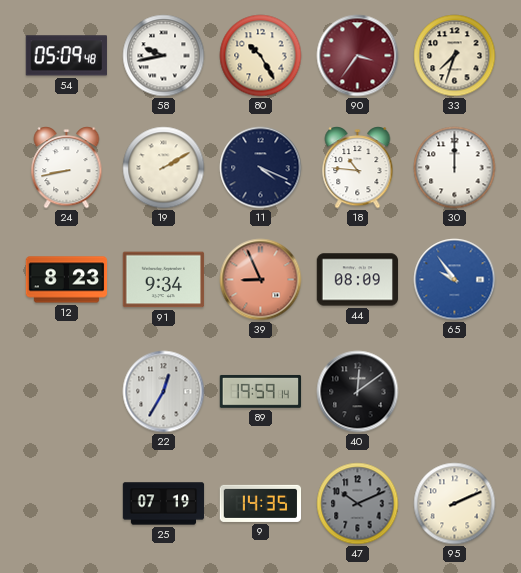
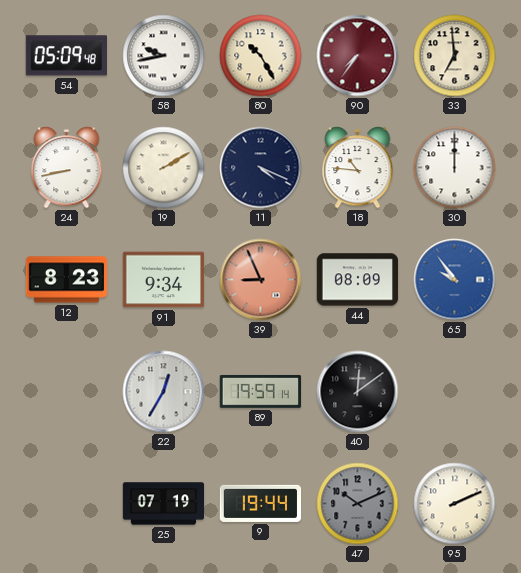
90: 3:36 -> 7:36
33: 7:33 -> 6:59
9: 14:35 -> 19:44
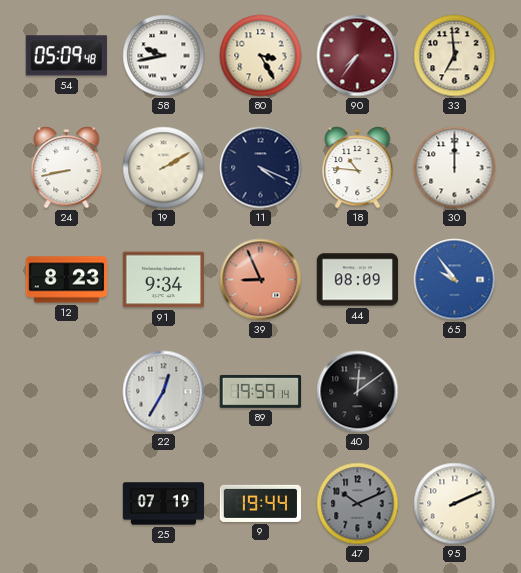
80: 10:25 -> 3:25
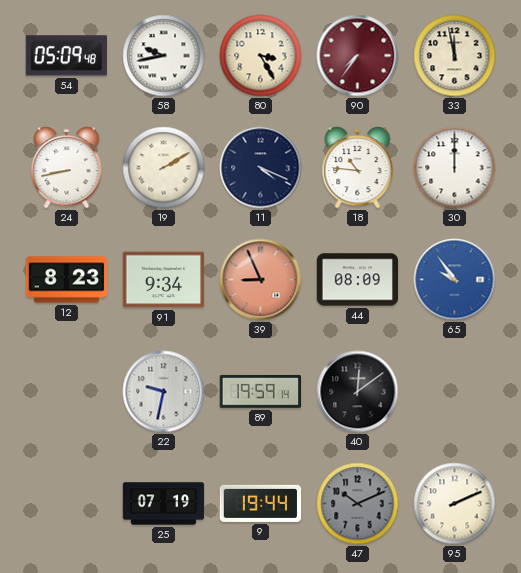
33: 6:59 -> 11:58
22: 12:35 -> 9:32
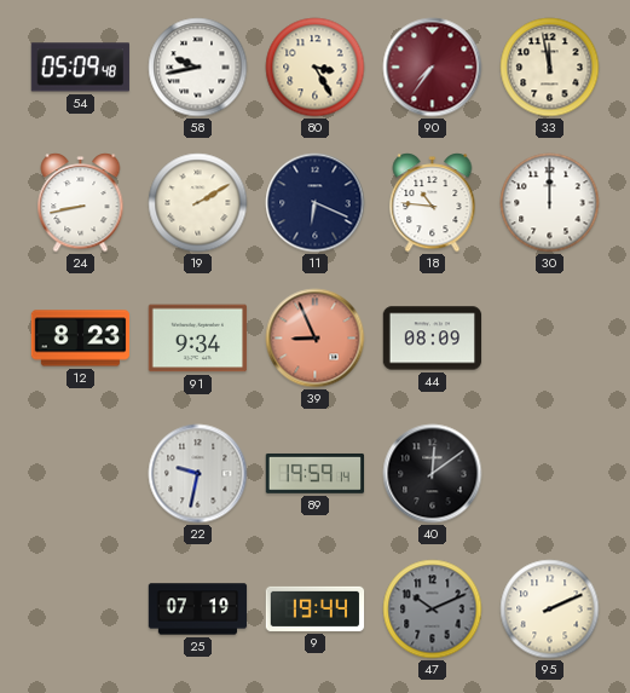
11: 4:19 -> 6:19
65: 9:54 -> none
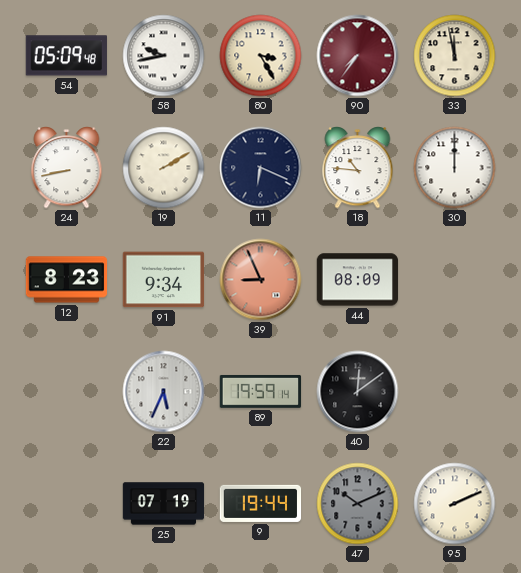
22: 9:32 -> 5:34
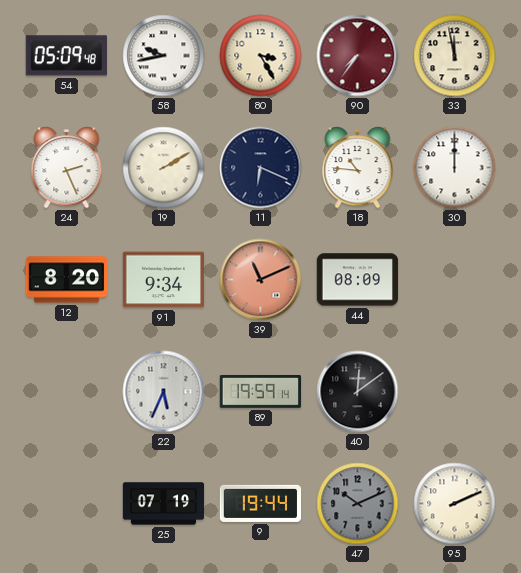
24: 8:43 -> 2:26
12: 8:23 -> 8:20
39: 8:56 -> 11:11
